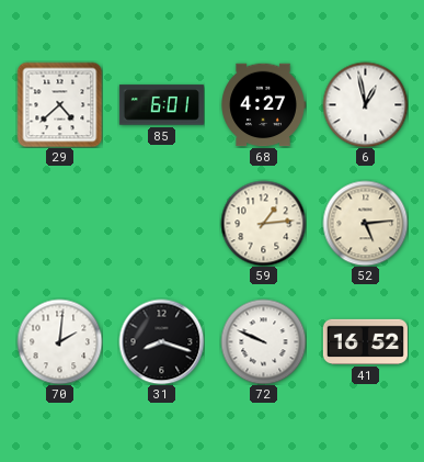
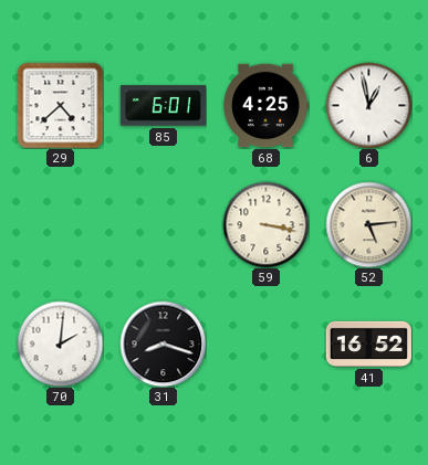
68: 4:27 -> 4:25
59: 1:14 -> 3:17
72: 9:49 -> none
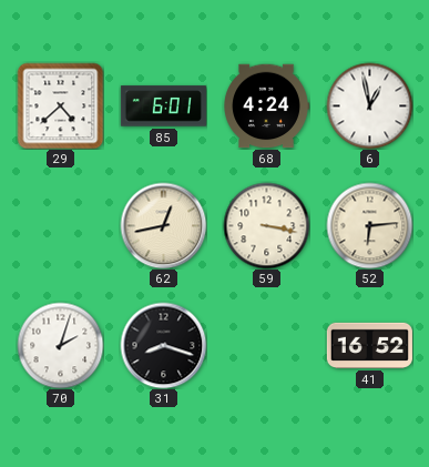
68: 4:25 -> 4:24
62: none -> 12:43
52: 5:14 -> 6:14
70: 2:01 -> 2:03
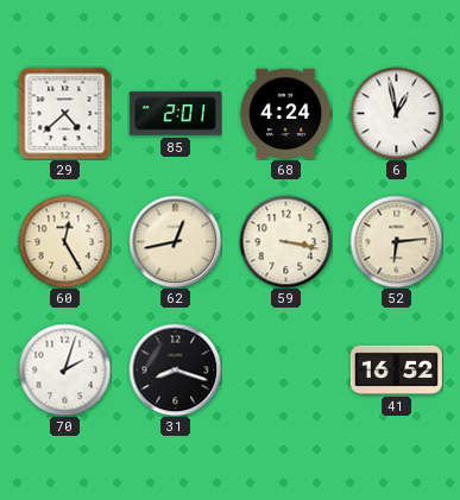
85: 6:01 -> 2:01
60: none -> 12:25
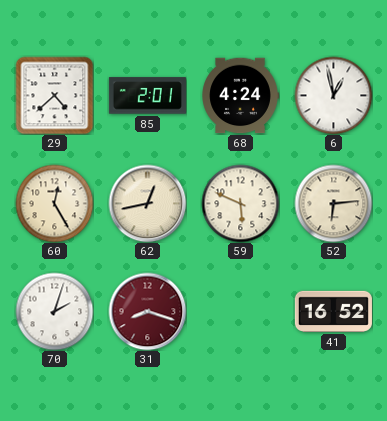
59: 3:17 -> 5:49
31 dial: black -> burgundy
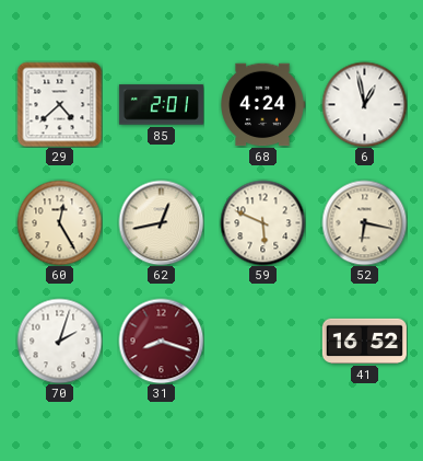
52: 6:14 -> 6:17
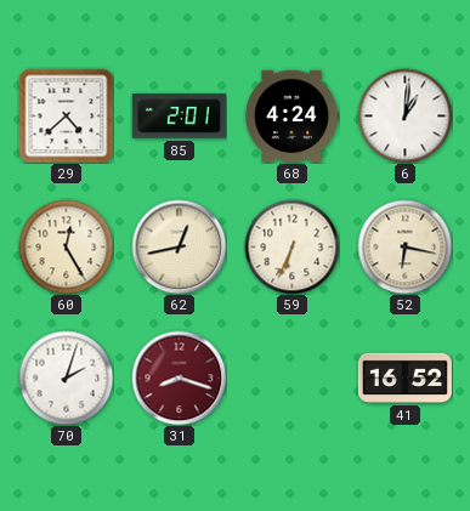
6: 12:58 -> 1:01
59: 5:49 -> 6:34
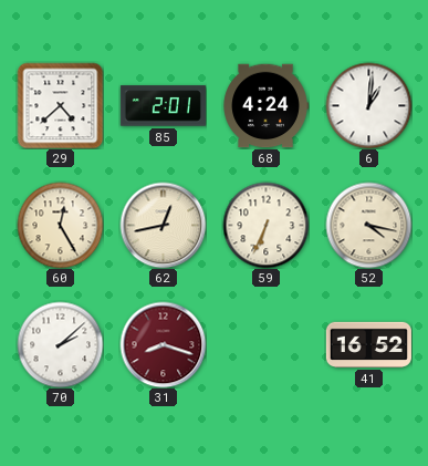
52: 6:17 -> 4:17
70: 2:03 -> 2:08
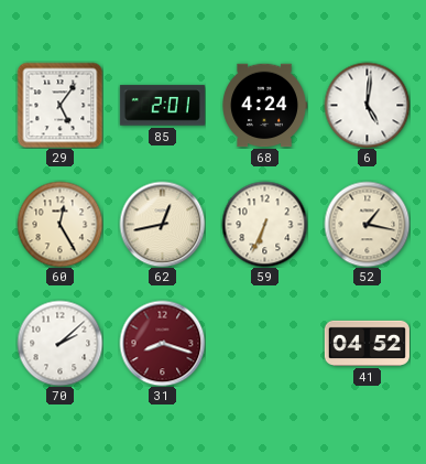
29: 4:38 -> 5:06
6: 1:01 -> 5:01
52: 4:17 -> 1:17
41: 16:52 -> 04:52
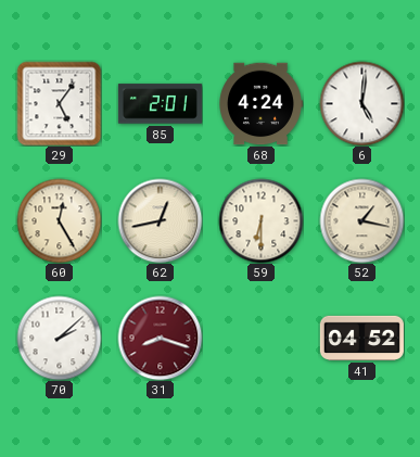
59: 6:34 -> 6:30
